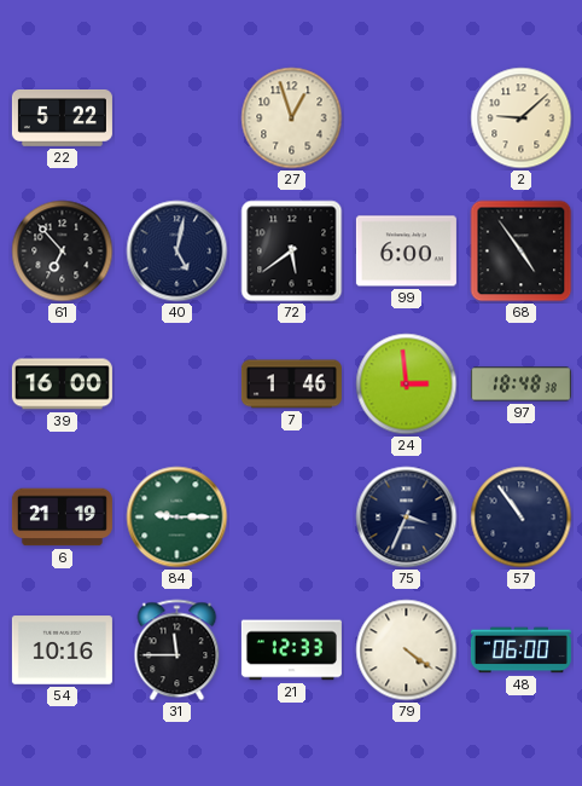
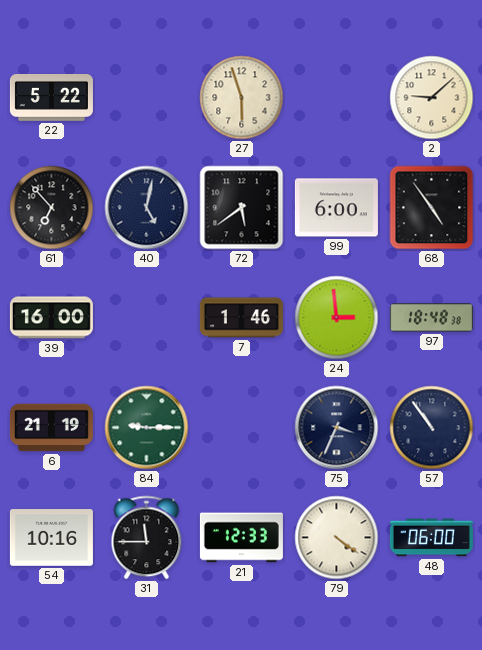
27: 12:57 -> 5:57
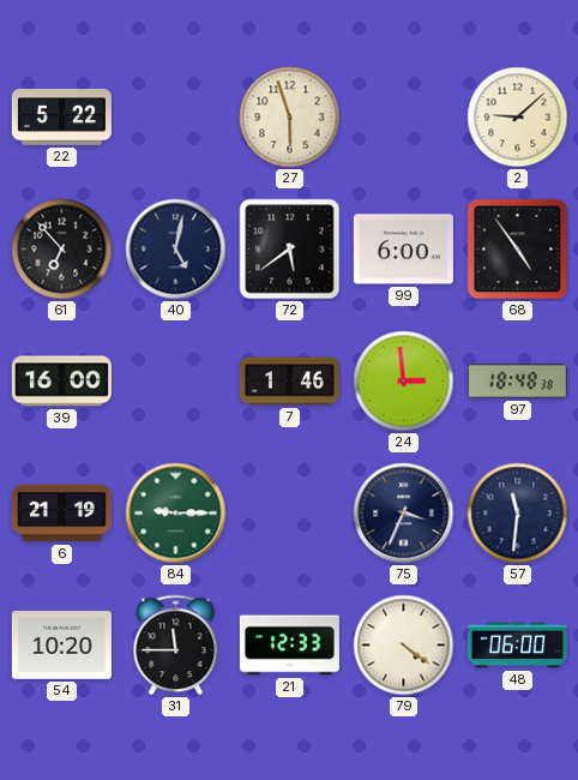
57: 10:54 -> 11:31
54: 10:16 -> 10:20
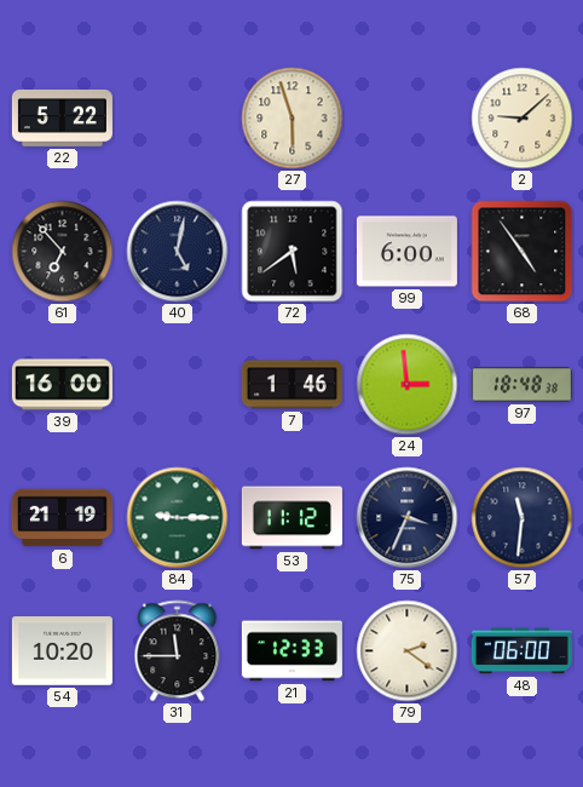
53: none -> 11:12
79: 4:21 -> 2:21
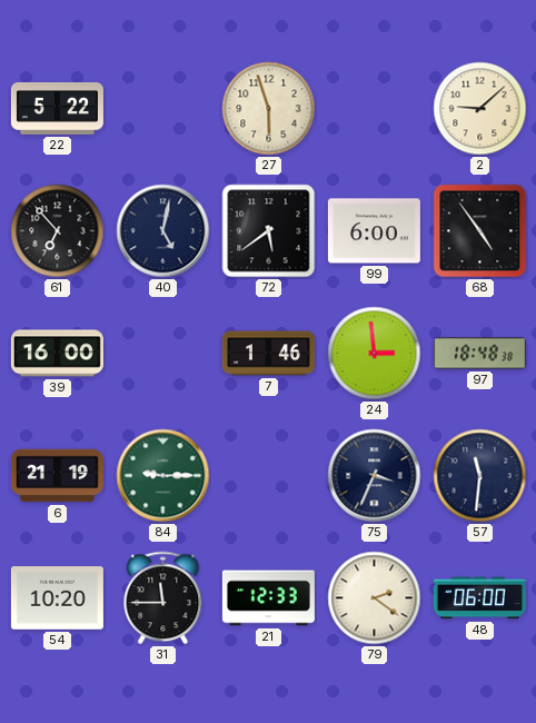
53: 11:12 -> none
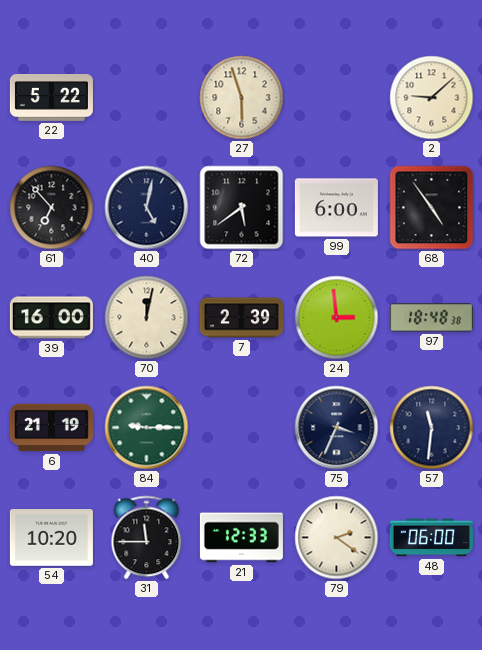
70: none -> 12:02
7: 1:46 -> 2:39
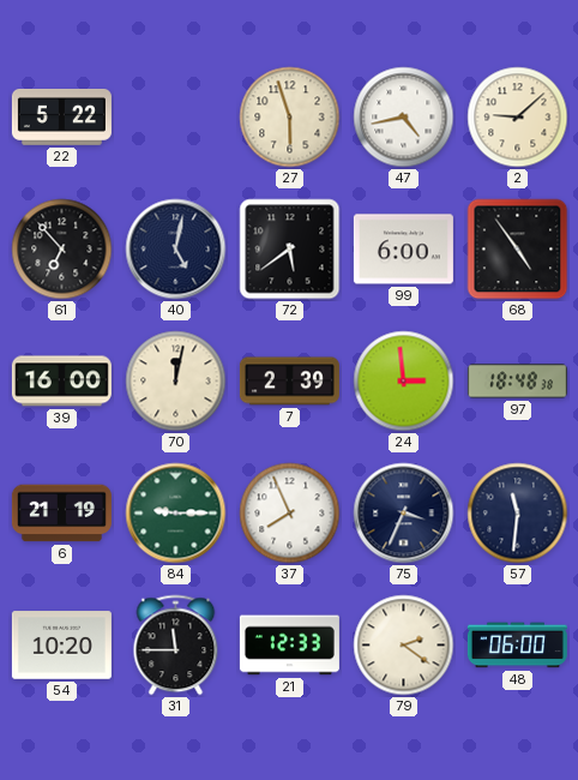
47: none -> 4:43
37: none -> 7:56
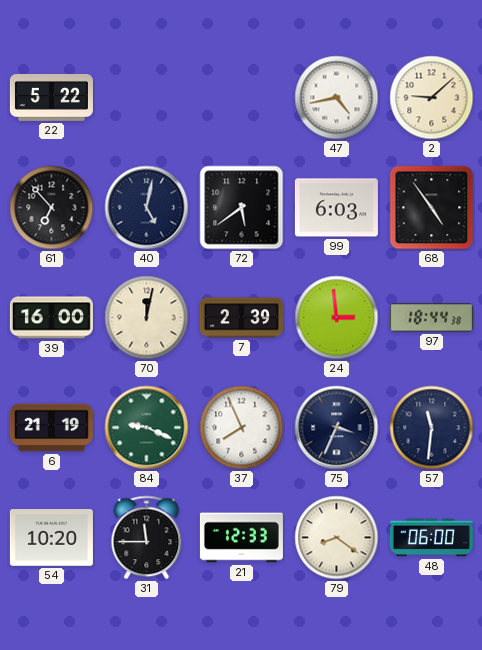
27: 5:57 -> none
99: 6:00 -> 6:03
97: 18:48 -> 18:44
84: 9:15 -> 9:19
79: 2:21 -> 8:21
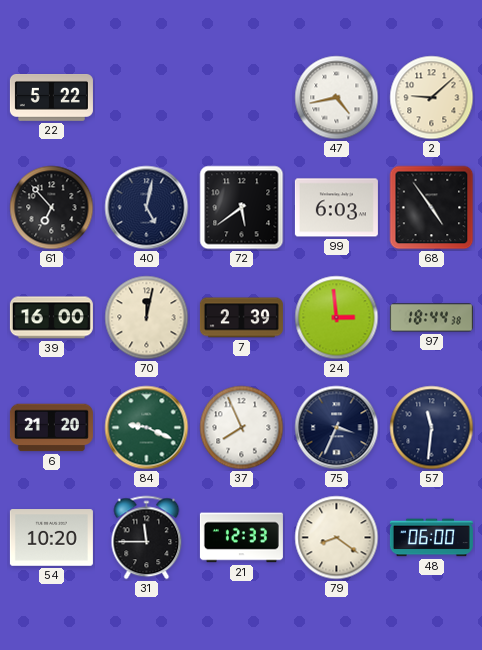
6: 21:19 -> 21:20
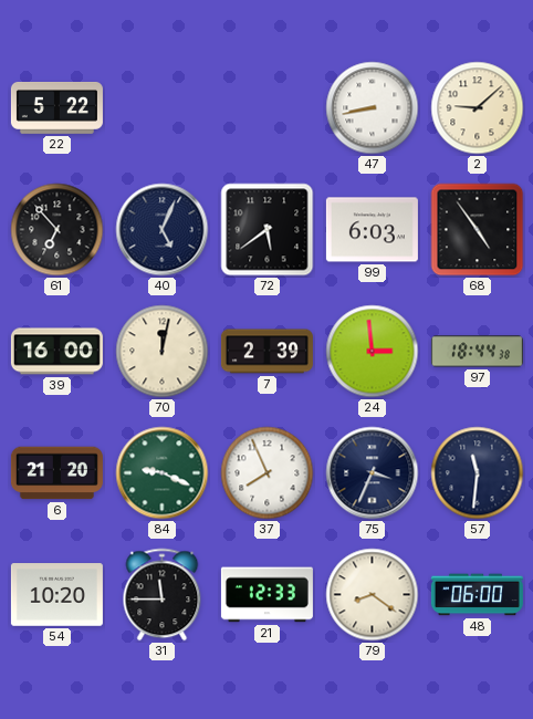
47: 4:43 -> 8:43
40: 5:02 -> 5:04
